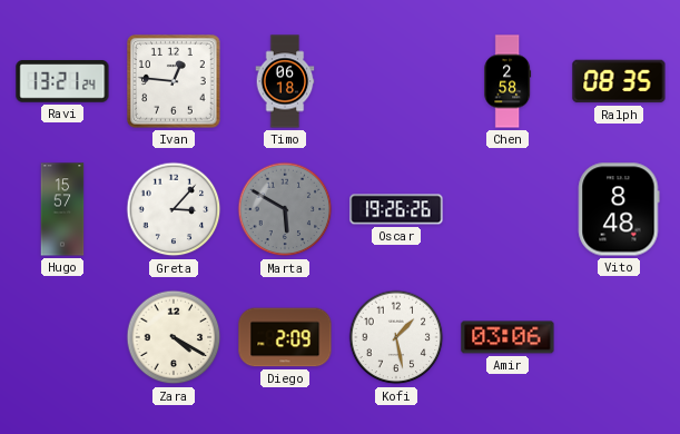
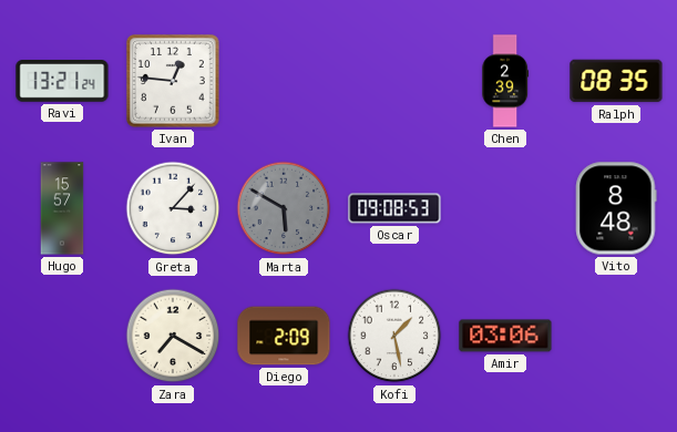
Timo: 06:18 -> none
Chen: 2:58 -> 2:39
Oscar: 19:26 -> 09:08
Zara: 4:20 -> 7:20
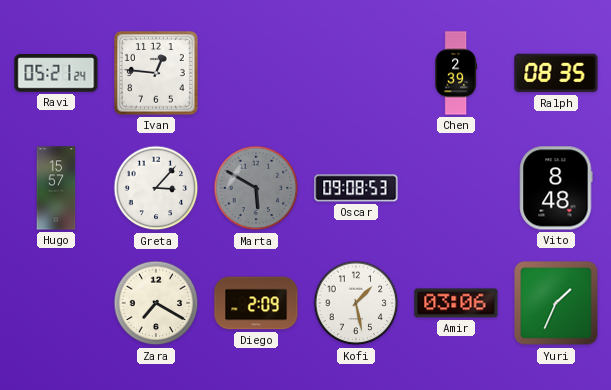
Ravi: 13:21 -> 05:21
Yuri: none -> 1:34
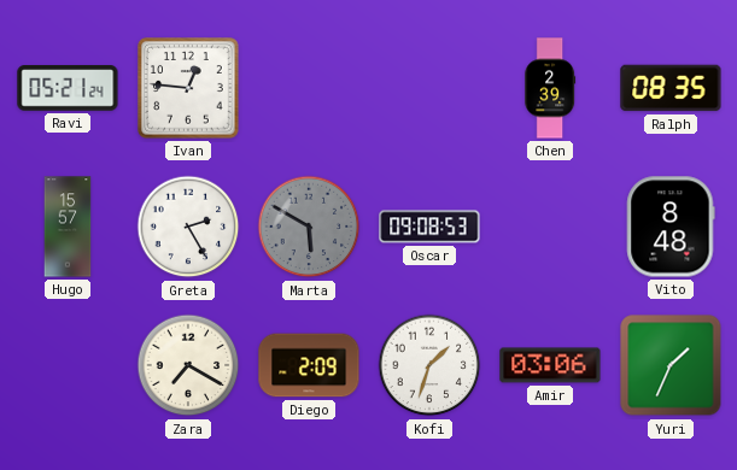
Greta: 3:07 -> 2:25
Kofi: 1:28 -> 1:33
